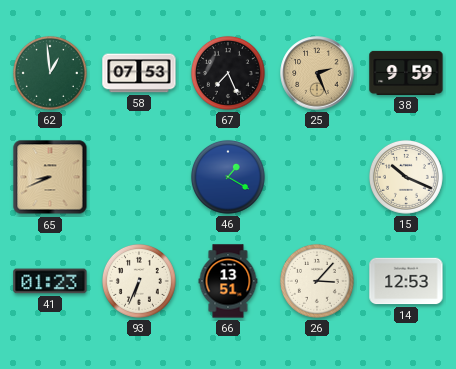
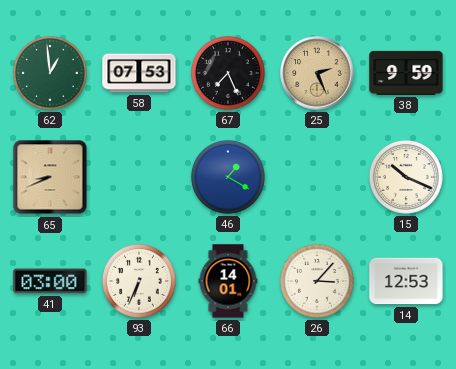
41: 01:23 -> 03:00
66: 13:51 -> 14:01
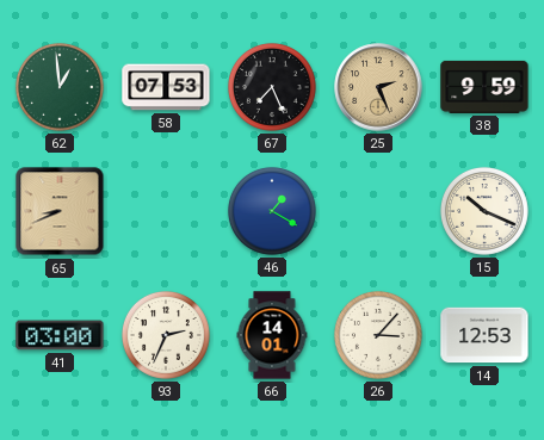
93: 6:34 -> 2:34
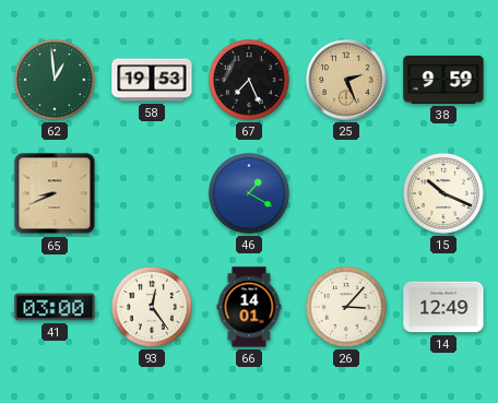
58: 07:53 -> 19:53
93: 2:34 -> 12:24
14: 12:53 -> 12:49
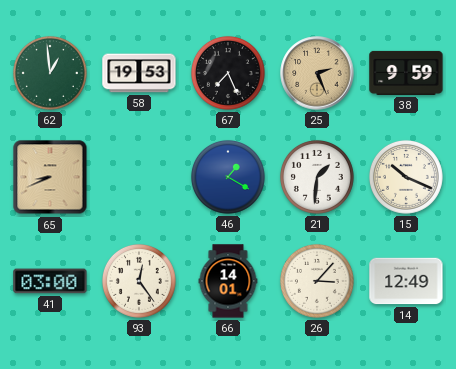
21: none -> 1:31
